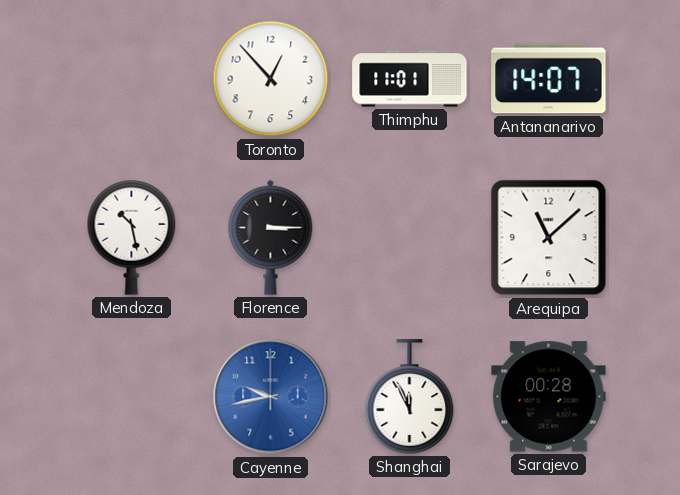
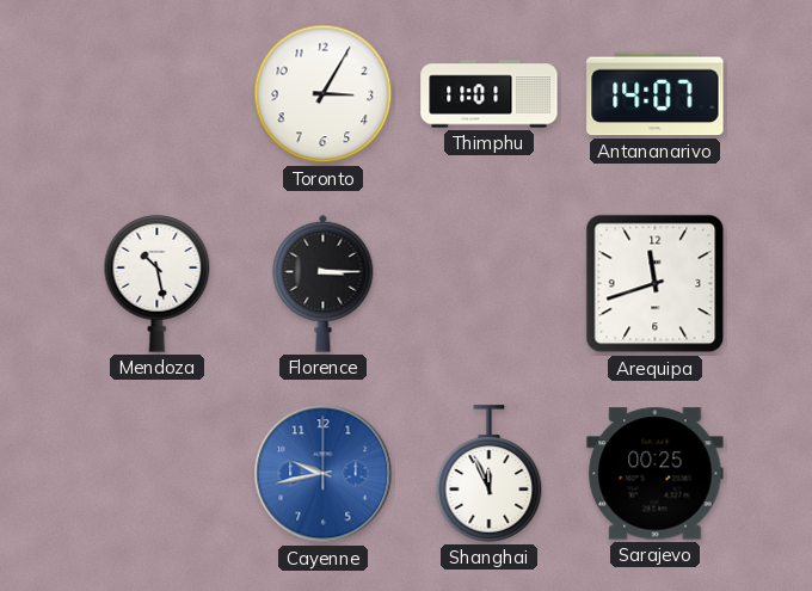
Toronto: 12:53 -> 3:05
Arequipa: 11:08 -> 11:42
Sarajevo: 00:28 -> 00:25
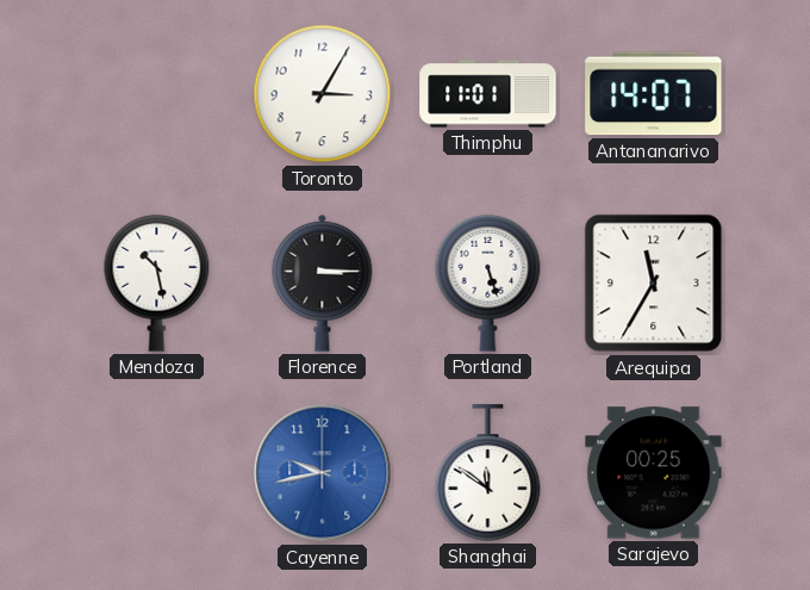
Portland: none -> 5:27
Arequipa: 11:42 -> 11:35
Shanghai: 11:56 -> 11:51
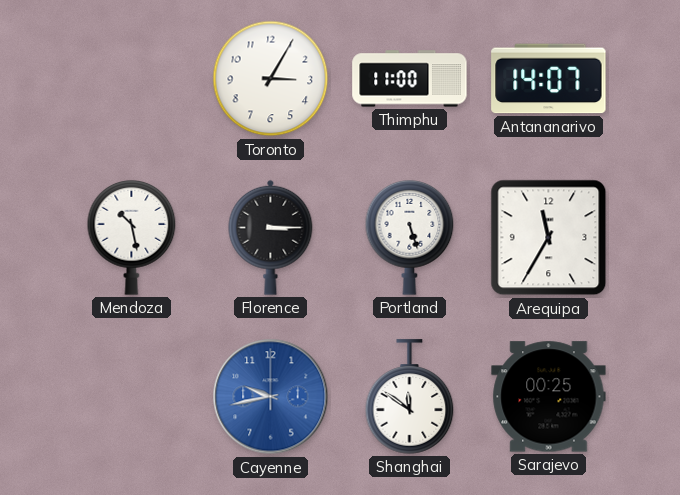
Thimphu: 11:01 -> 11:00
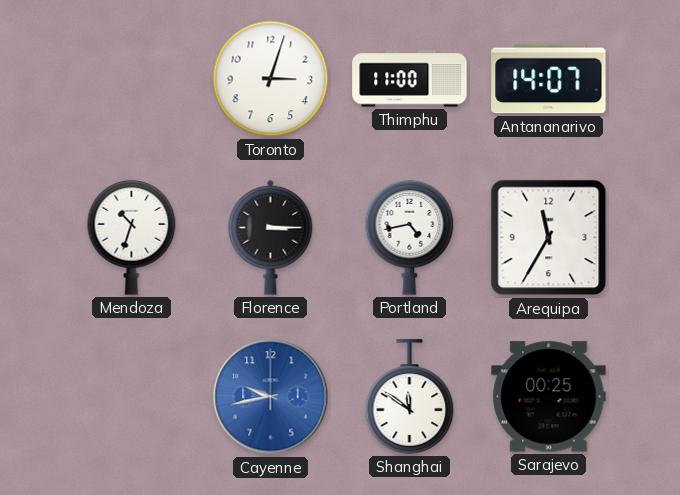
Toronto: 3:05 -> 3:03
Mendoza: 10:28 -> 10:33
Portland: 5:27 -> 4:43
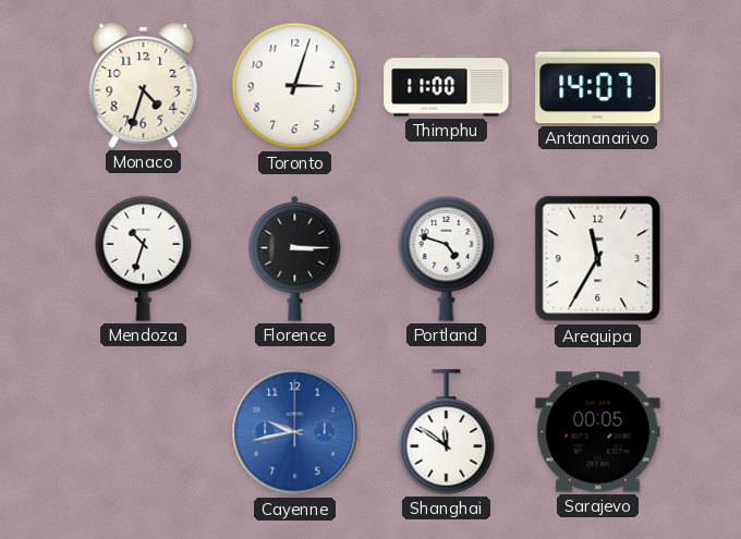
Monaco: none -> 4:33
Portland: 4:43 -> 4:48
Sarajevo: 00:25 -> 00:05
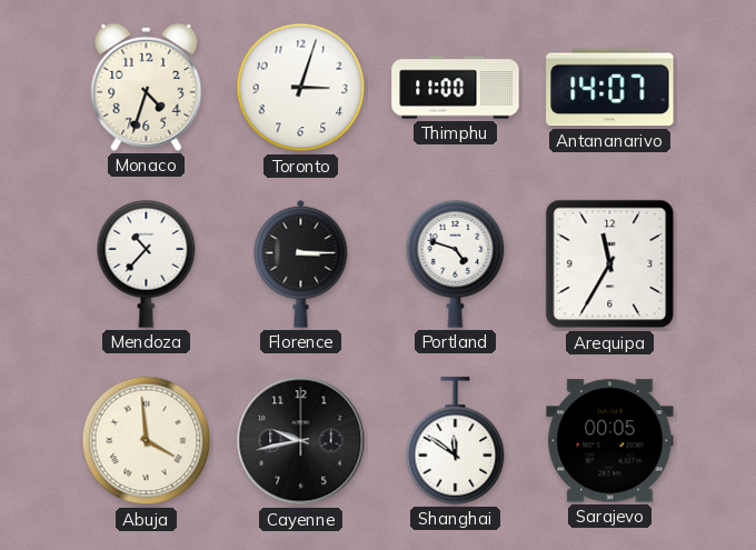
Mendoza: 10:33 -> 10:37
Abuja: none -> 3:59
Cayenne dial: blue -> black
